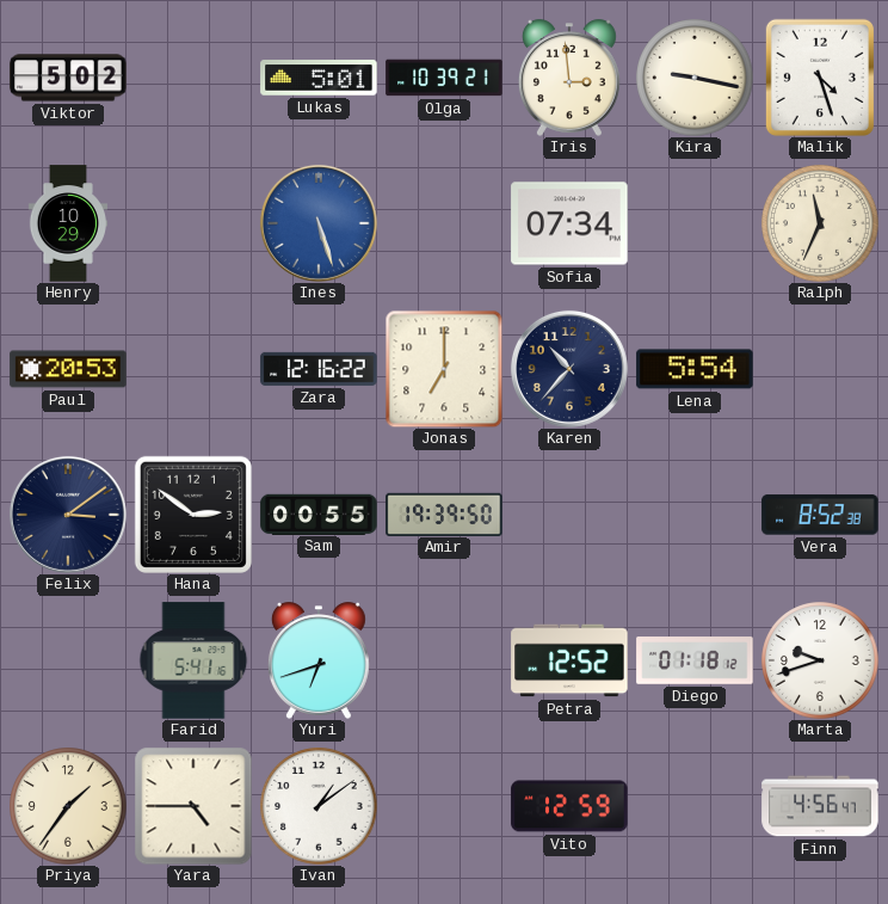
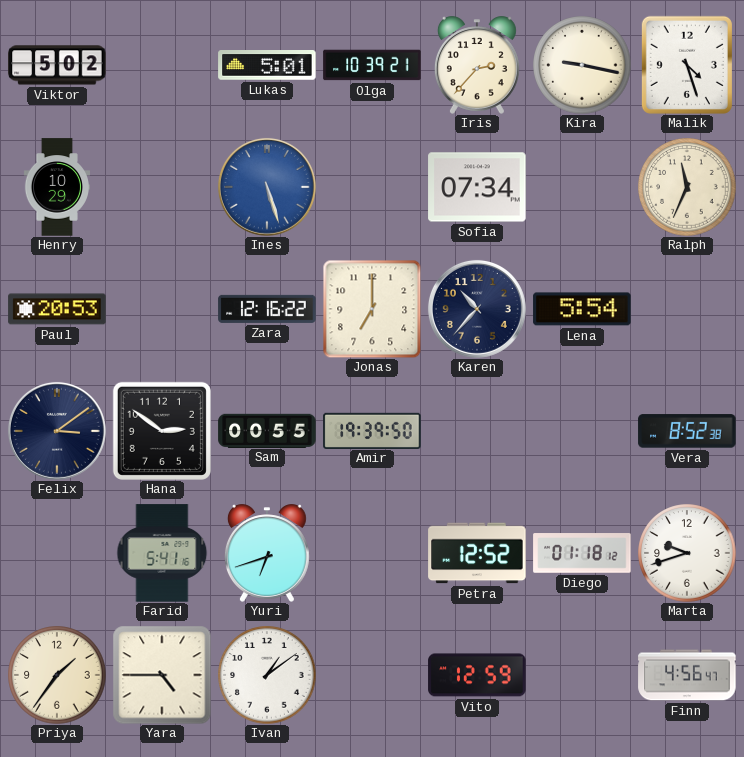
Iris: 2:59 -> 2:37
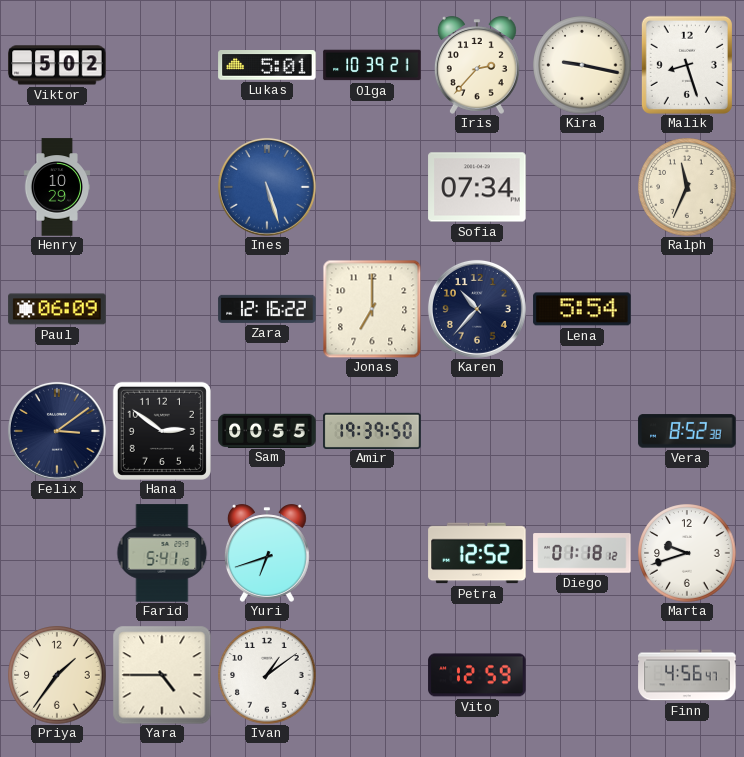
Malik: 4:27 -> 8:27
Paul: 20:53 -> 06:09
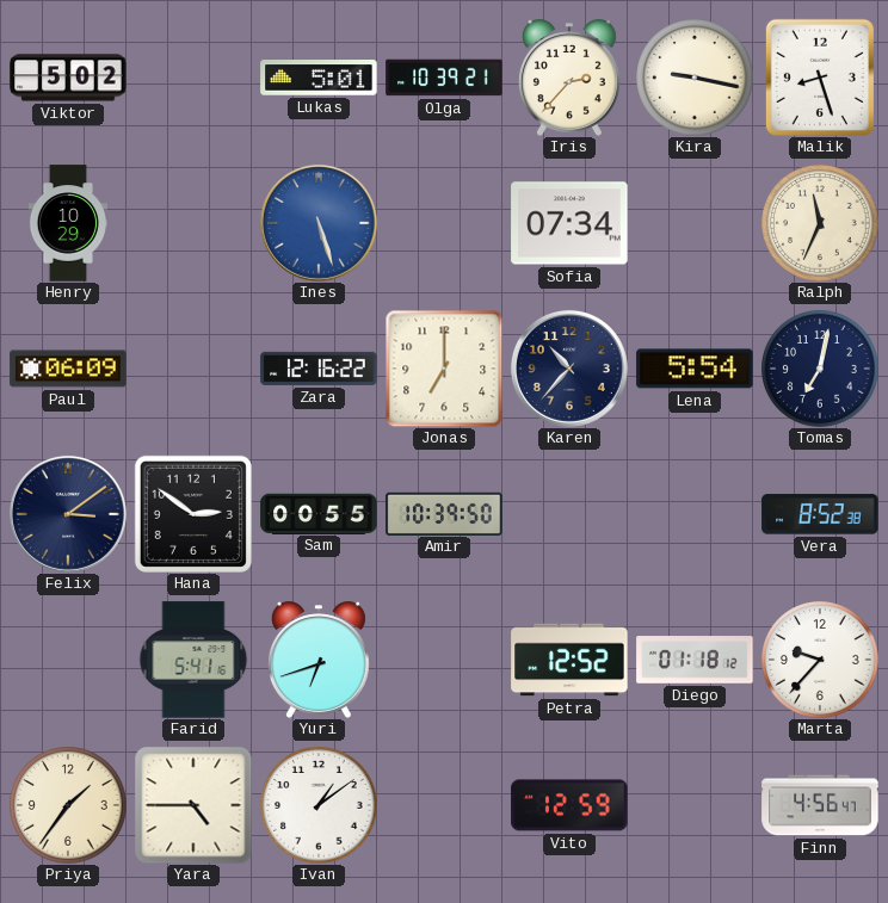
Tomas: none -> 7:02
Amir: 19:39 -> 10:39
Marta: 9:42 -> 9:37
